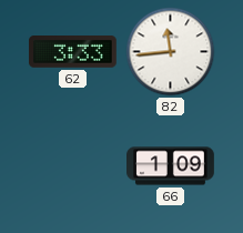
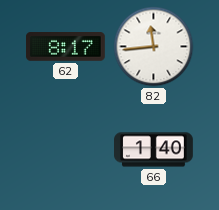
62: 3:33 -> 8:17
66: 1:09 -> 1:40
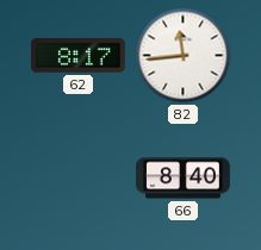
66: 1:40 -> 8:40
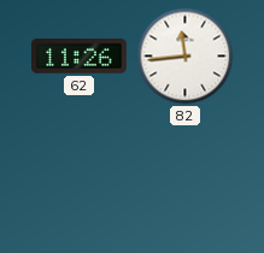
62: 8:17 -> 11:26
66: 8:40 -> none
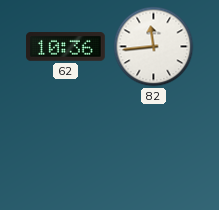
62: 11:26 -> 10:36
